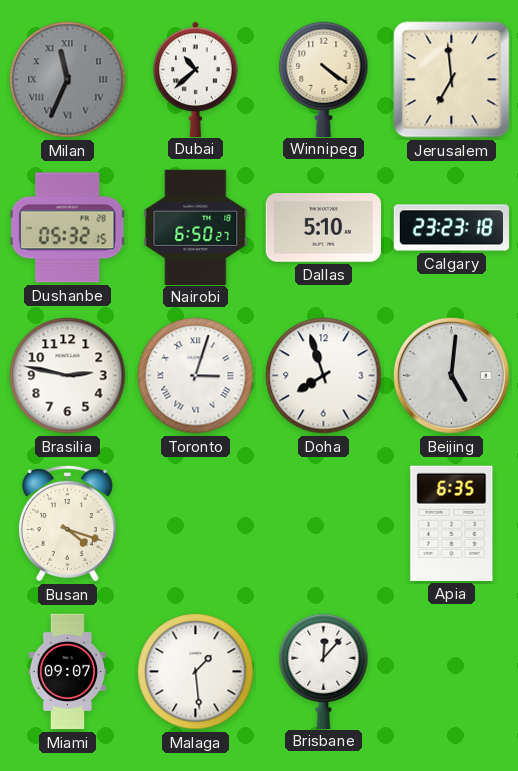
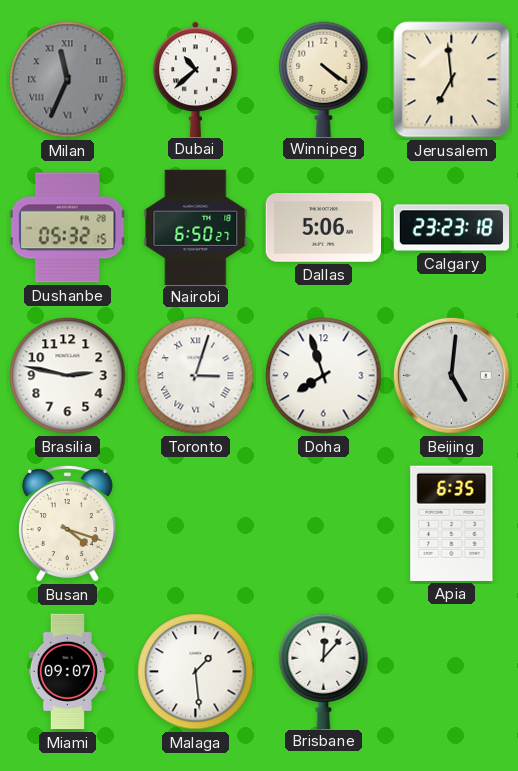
Dallas: 5:10 -> 5:06
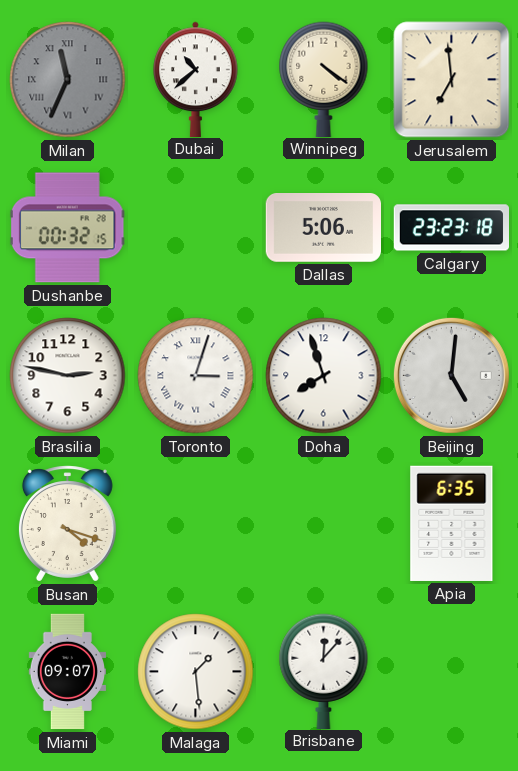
Dushanbe: 05:32 -> 00:32
Nairobi: 6:50 -> none
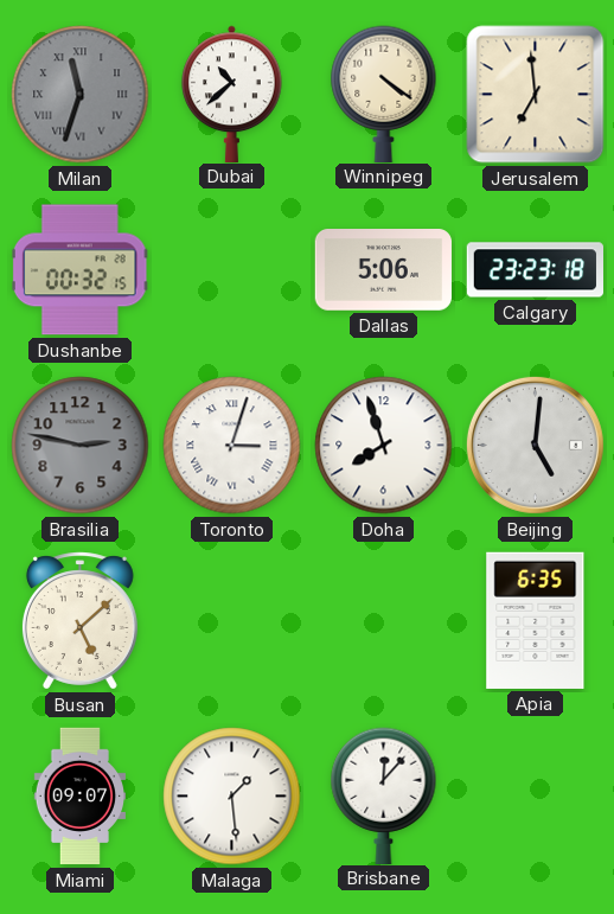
Milan: 11:34 -> 11:33
Brasilia dial: white -> grey
Busan: 4:18 -> 5:08
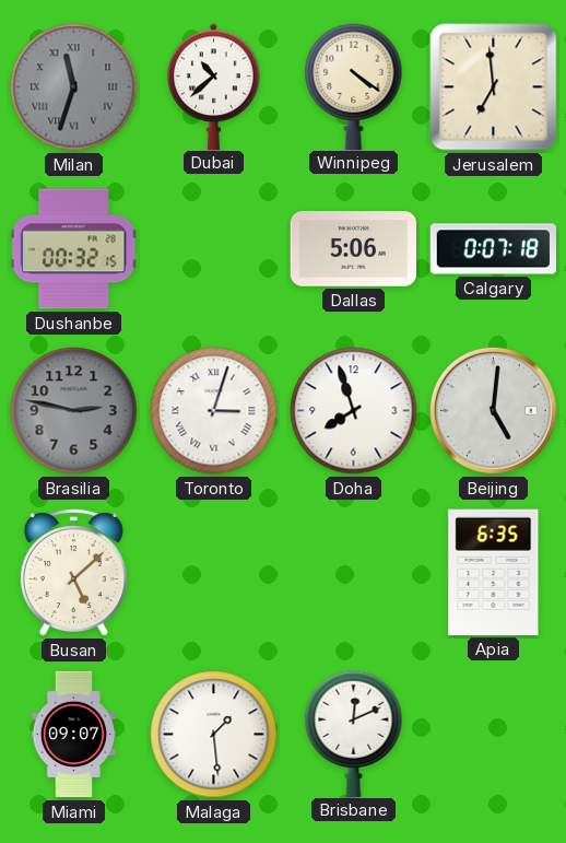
Calgary: 23:23 -> 0:07
Brisbane: 12:07 -> 12:11
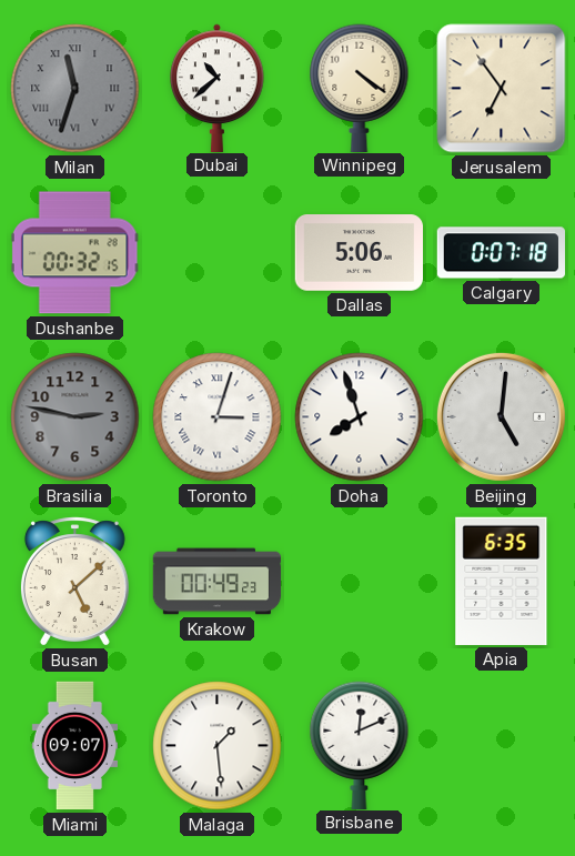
Jerusalem: 6:59 -> 6:54
Krakow: none -> 00:49
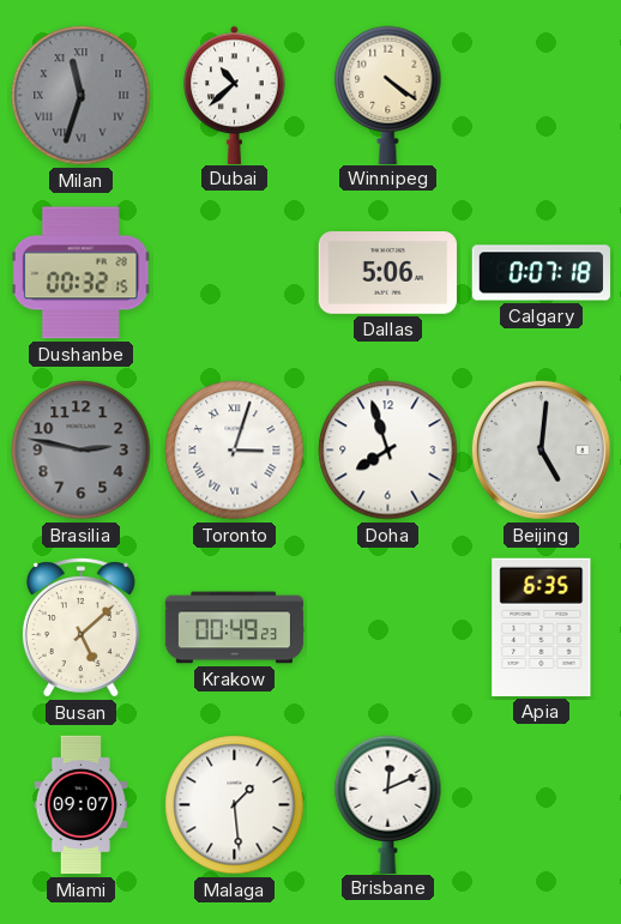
Jerusalem: 6:54 -> none
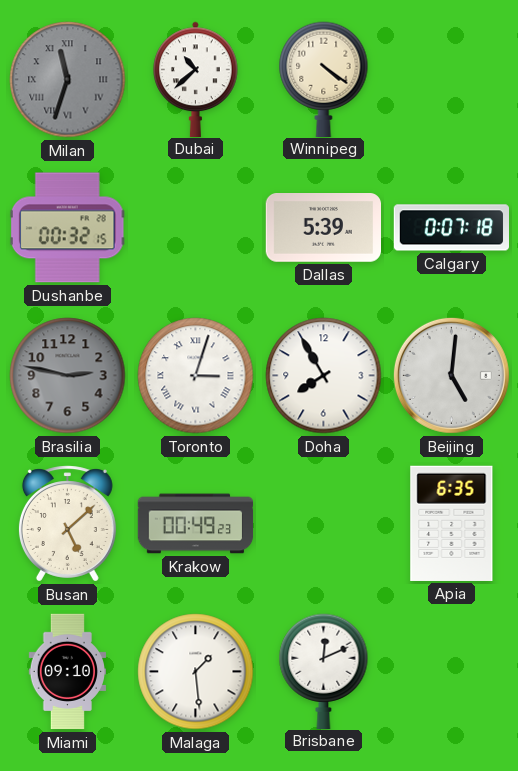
Dallas: 5:06 -> 5:39
Doha: 7:57 -> 7:55
Miami: 09:07 -> 09:10
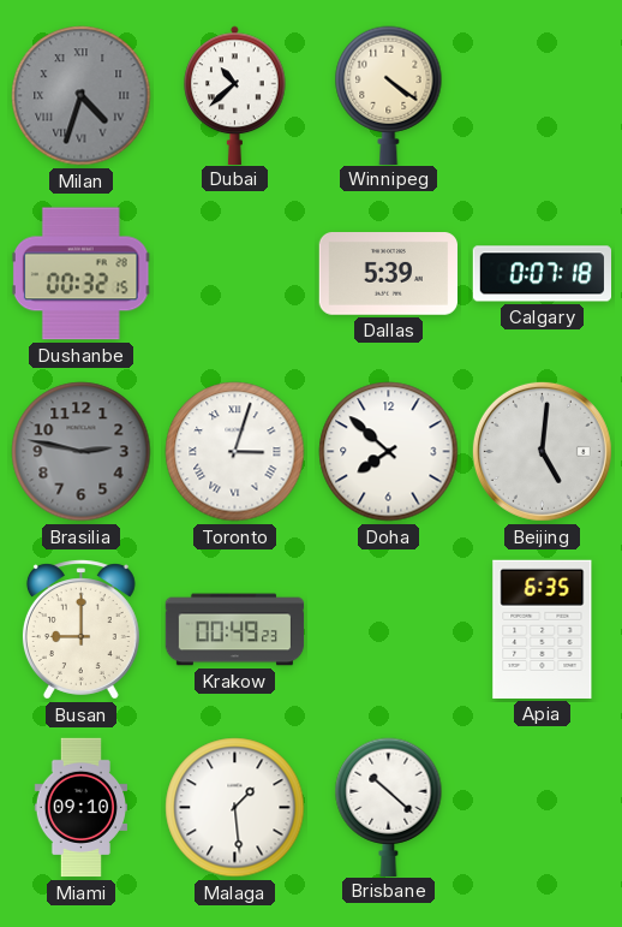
Milan: 11:33 -> 4:33
Doha: 7:55 -> 7:52
Busan: 5:08 -> 9:00
Brisbane: 12:11 -> 10:22
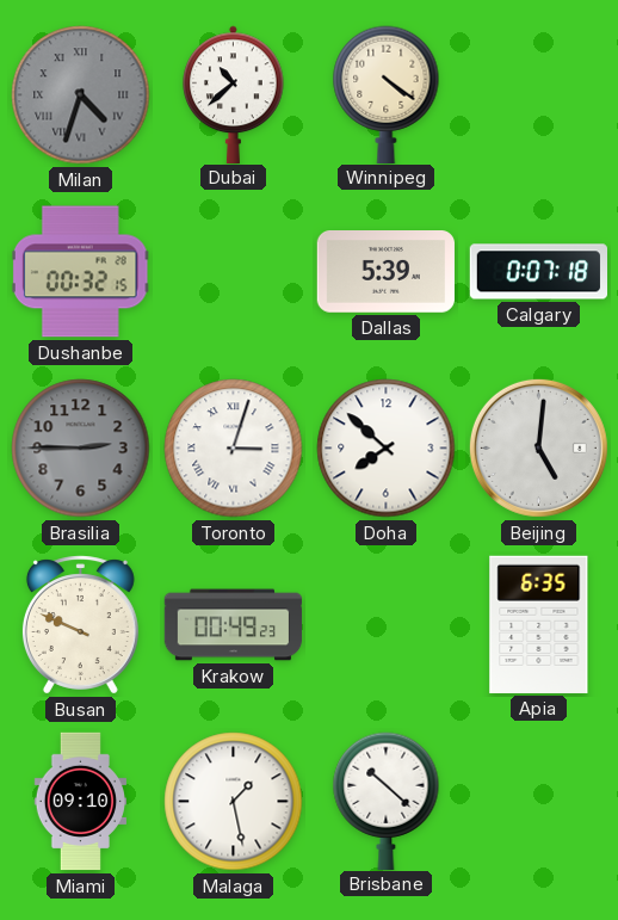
Brasilia: 2:47 -> 2:45
Busan: 9:00 -> 9:49
Malaga: 1:29 -> 1:28
